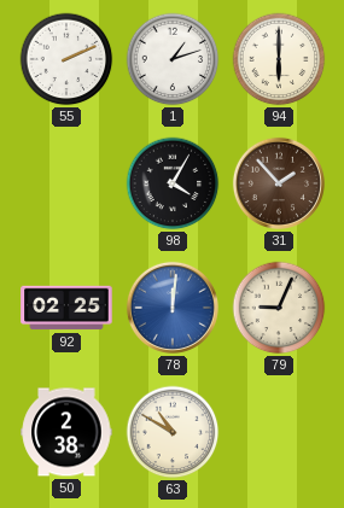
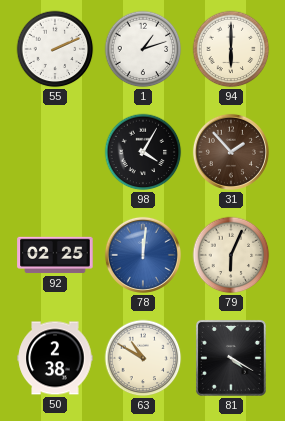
79: 9:04 -> 6:04
81: none -> 4:20
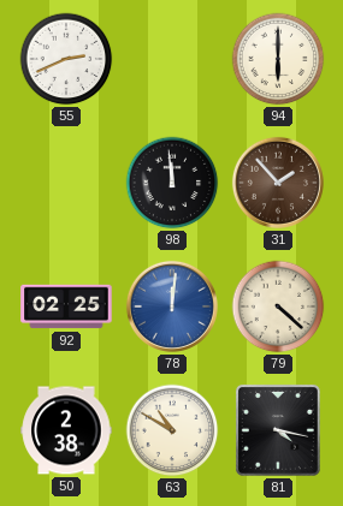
55: 2:11 -> 2:41
1: 1:12 -> none
98: 4:05 -> 11:59
79: 6:04 -> 4:22
81: 4:20 -> 4:17
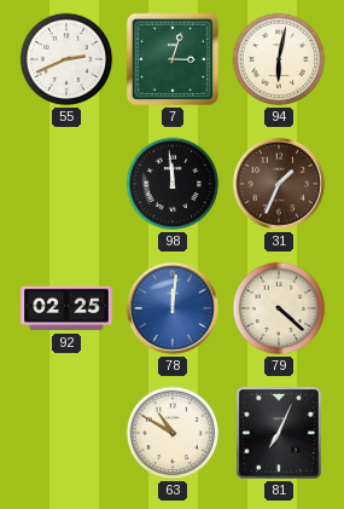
7: none -> 3:03
94: 6:00 -> 6:02
31: 1:53 -> 1:34
50: 2:38 -> none
81: 4:17 -> 7:04
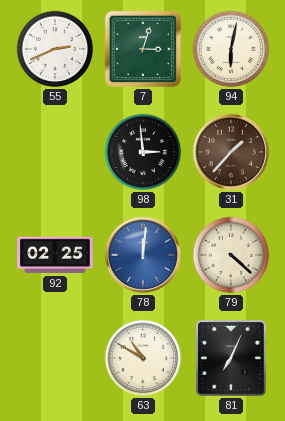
98: 11:59 -> 2:59
31: 1:34 -> 1:37
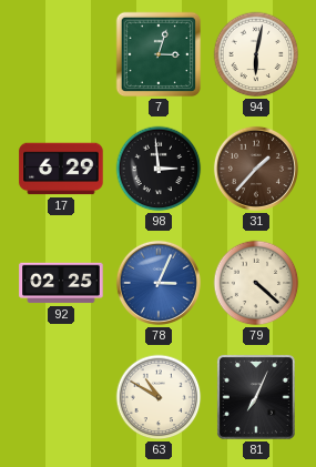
55: 2:41 -> none
17: none -> 6:29
78: 12:01 -> 3:04
